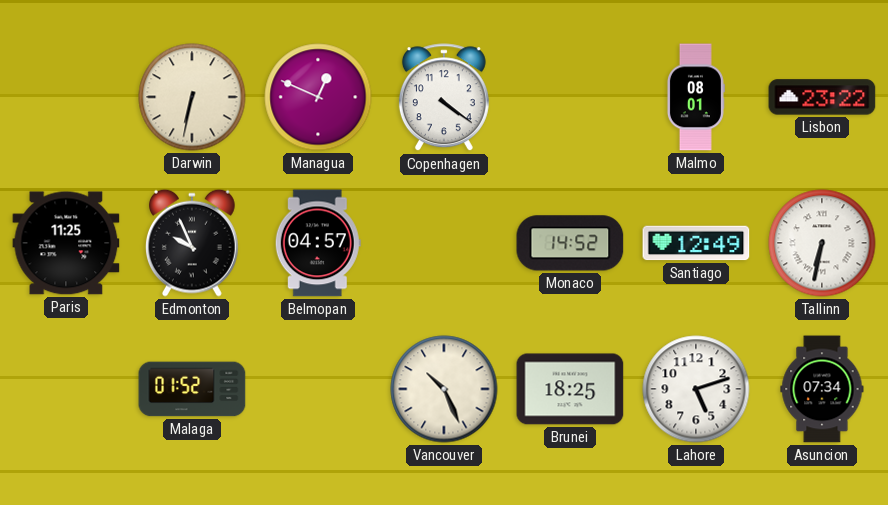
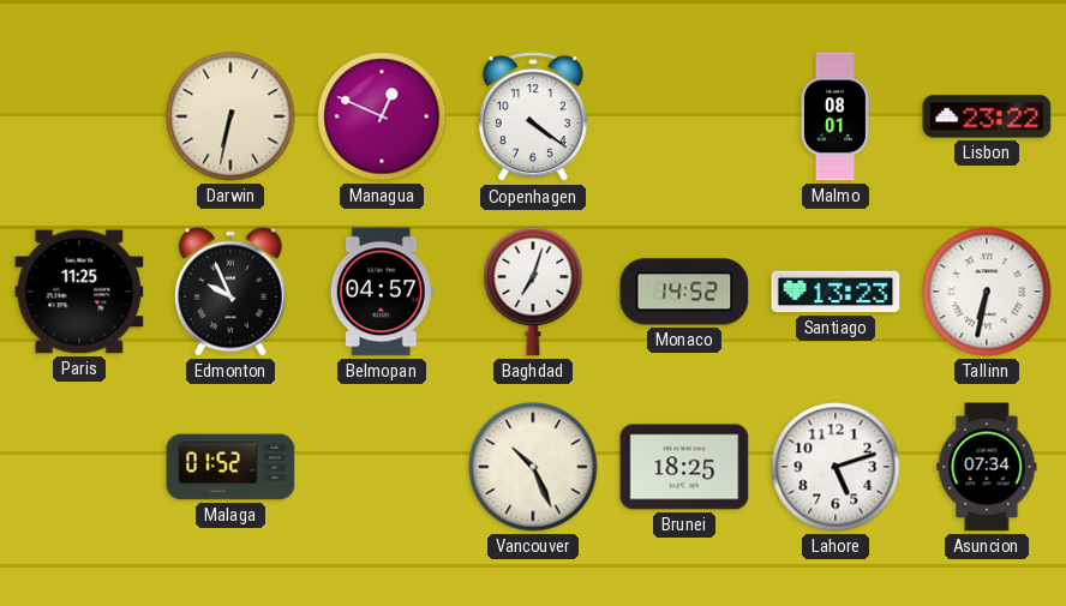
Baghdad: none -> 7:03
Santiago: 12:49 -> 13:23
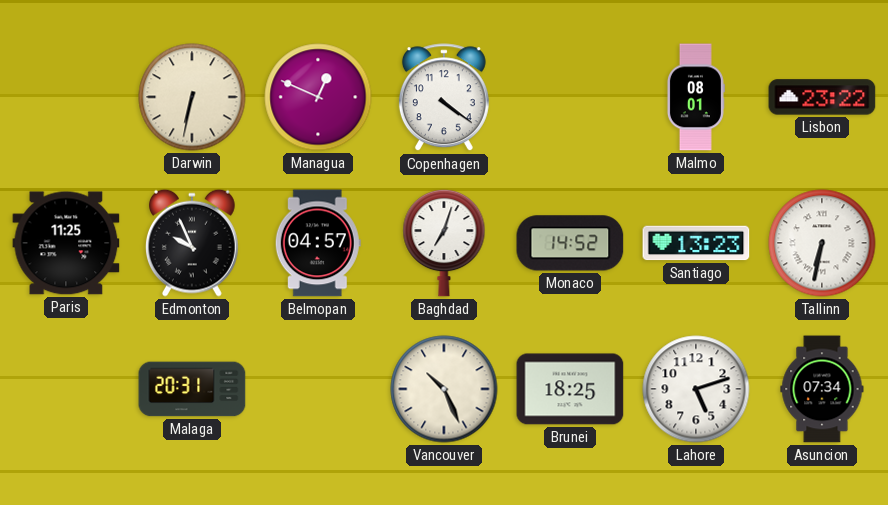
Malaga: 01:52 -> 20:31
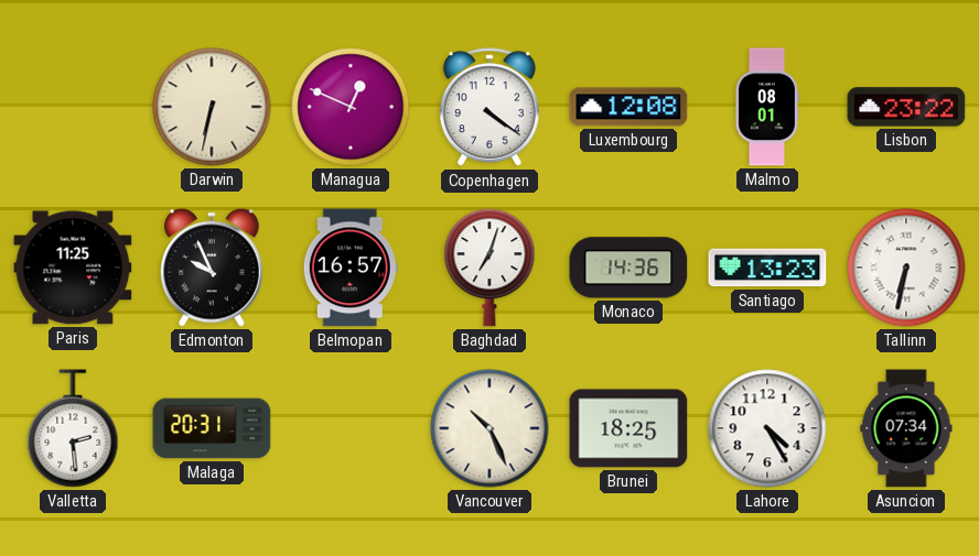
Luxembourg: none -> 12:08
Belmopan: 04:57 -> 16:57
Monaco: 14:52 -> 14:36
Valletta: none -> 2:29
Lahore: 5:12 -> 4:25
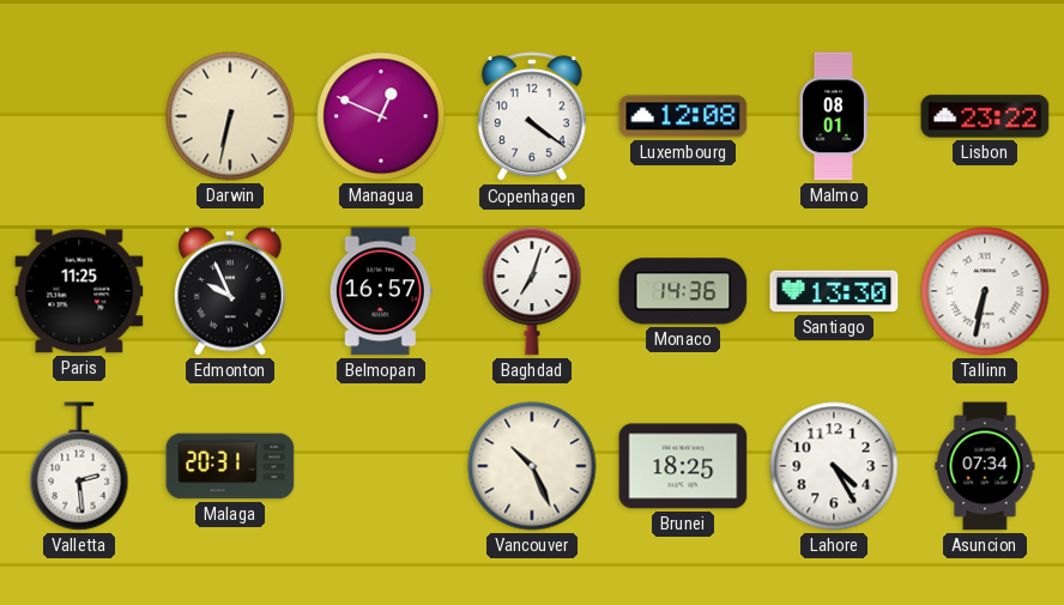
Santiago: 13:23 -> 13:30
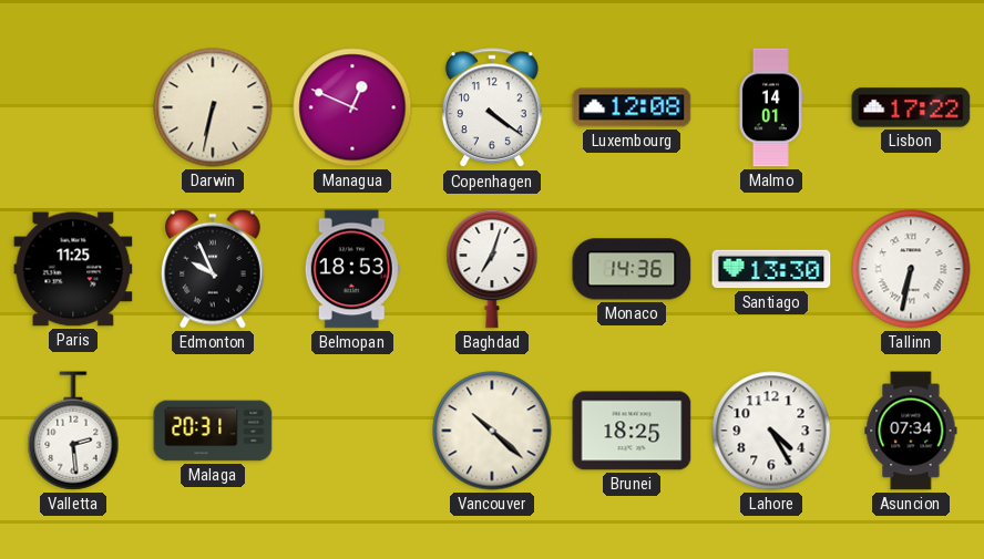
Malmo: 08:01 -> 14:01
Lisbon: 23:22 -> 17:22
Belmopan: 16:57 -> 18:53
Vancouver: 10:26 -> 10:22
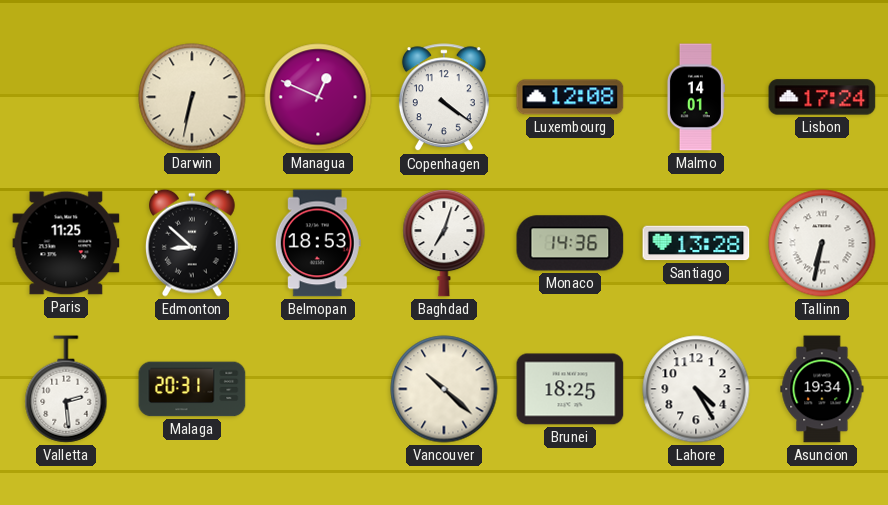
Lisbon: 17:22 -> 17:24
Edmonton: 9:56 -> 8:52
Santiago: 13:30 -> 13:28
Asuncion: 07:34 -> 19:34
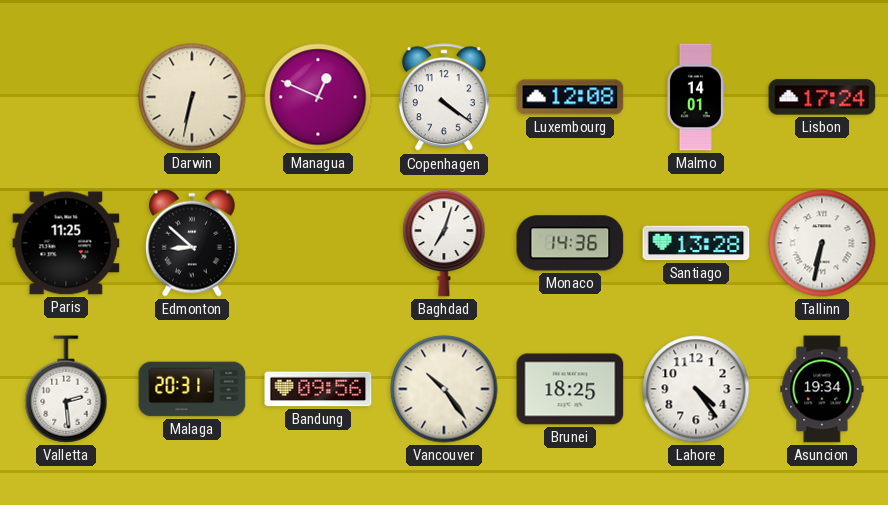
Belmopan: 18:53 -> none
Bandung: none -> 09:56
Vancouver: 10:22 -> 10:24
Lahore: 4:25 -> 4:24
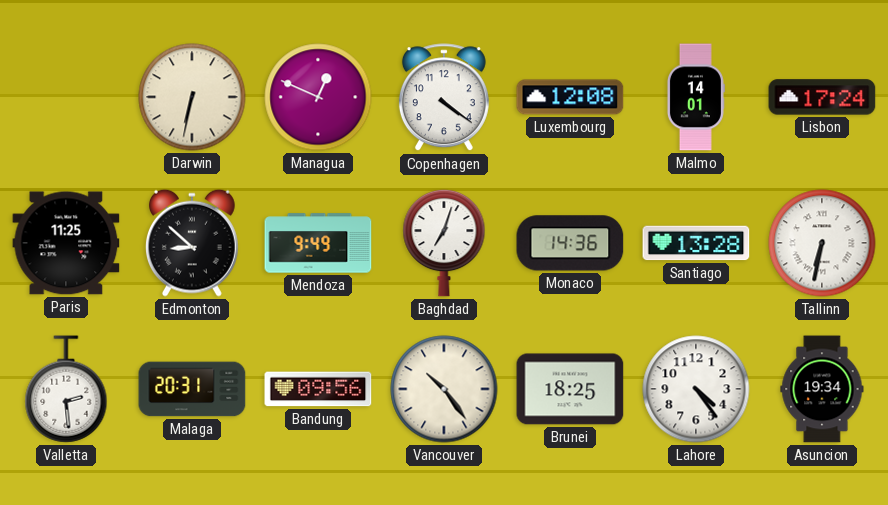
Mendoza: none -> 9:49
